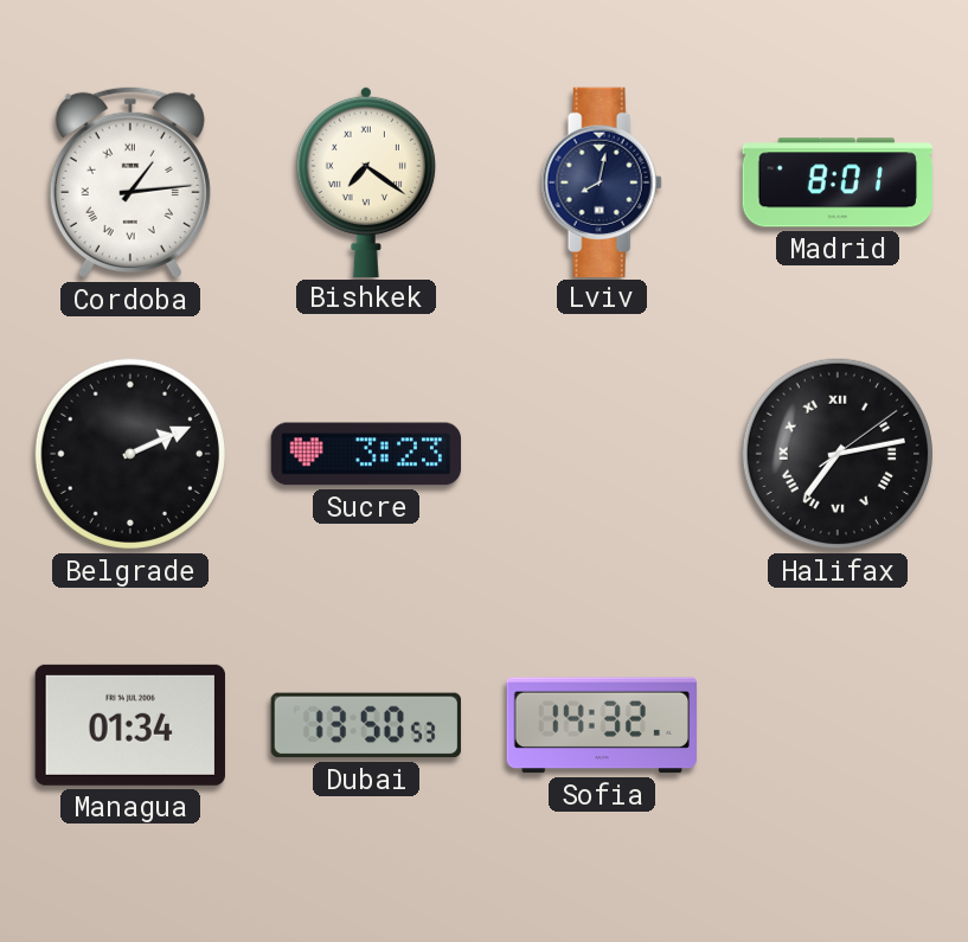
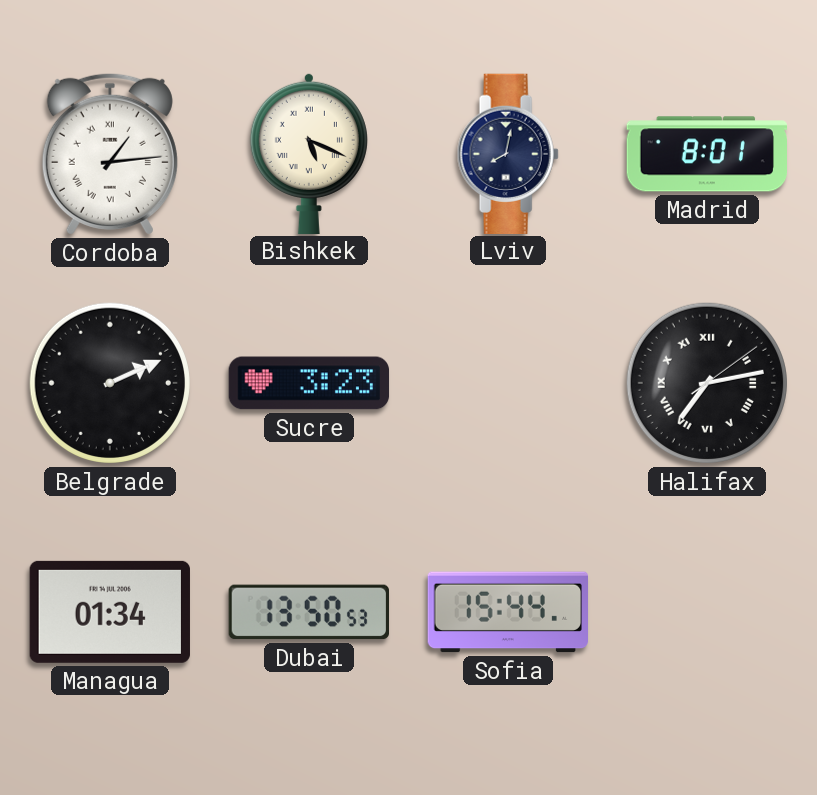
Bishkek: 7:21 -> 5:19
Sofia: 14:32 -> 15:44
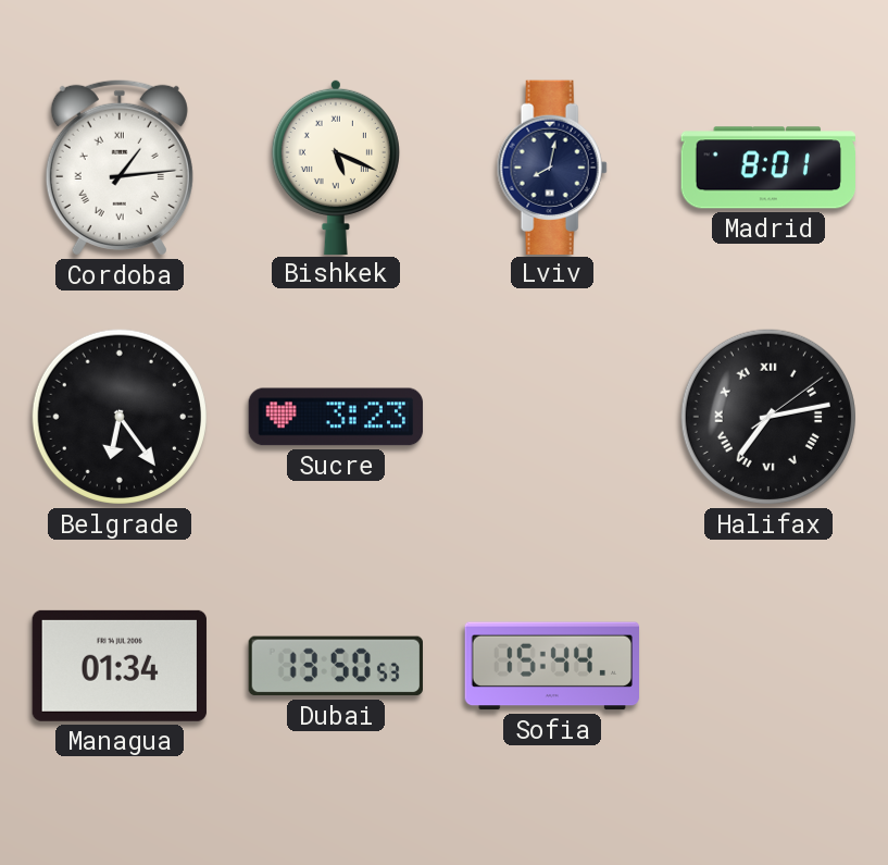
Belgrade: 2:11 -> 6:24
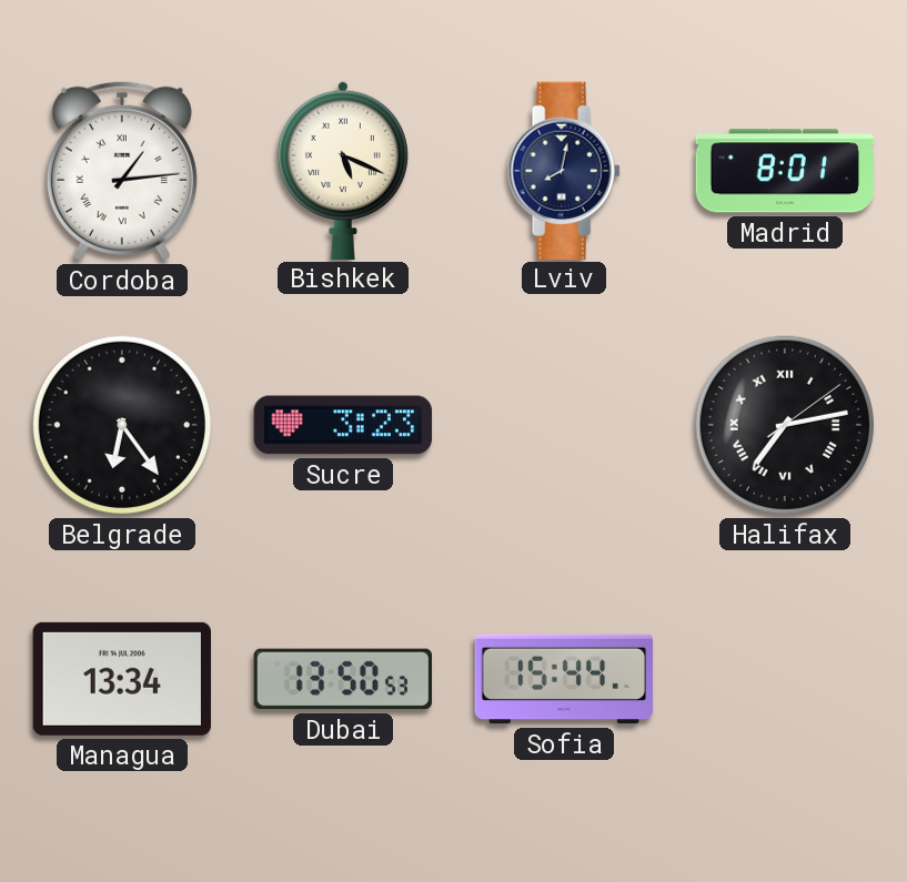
Managua: 01:34 -> 13:34
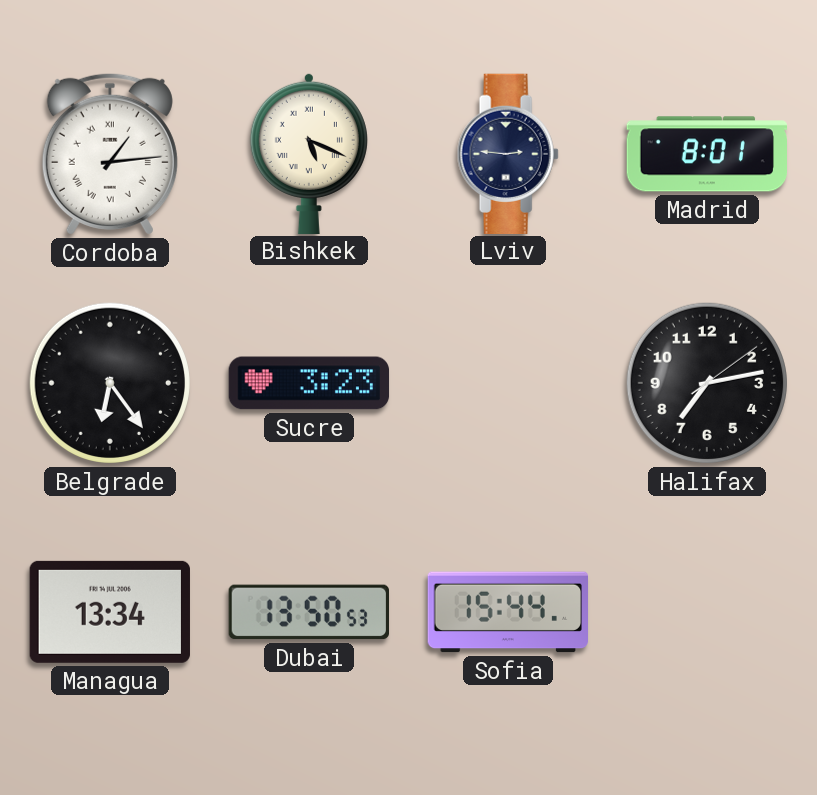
Lviv: 8:02 -> 2:46
Halifax numerals: Roman -> Arabic
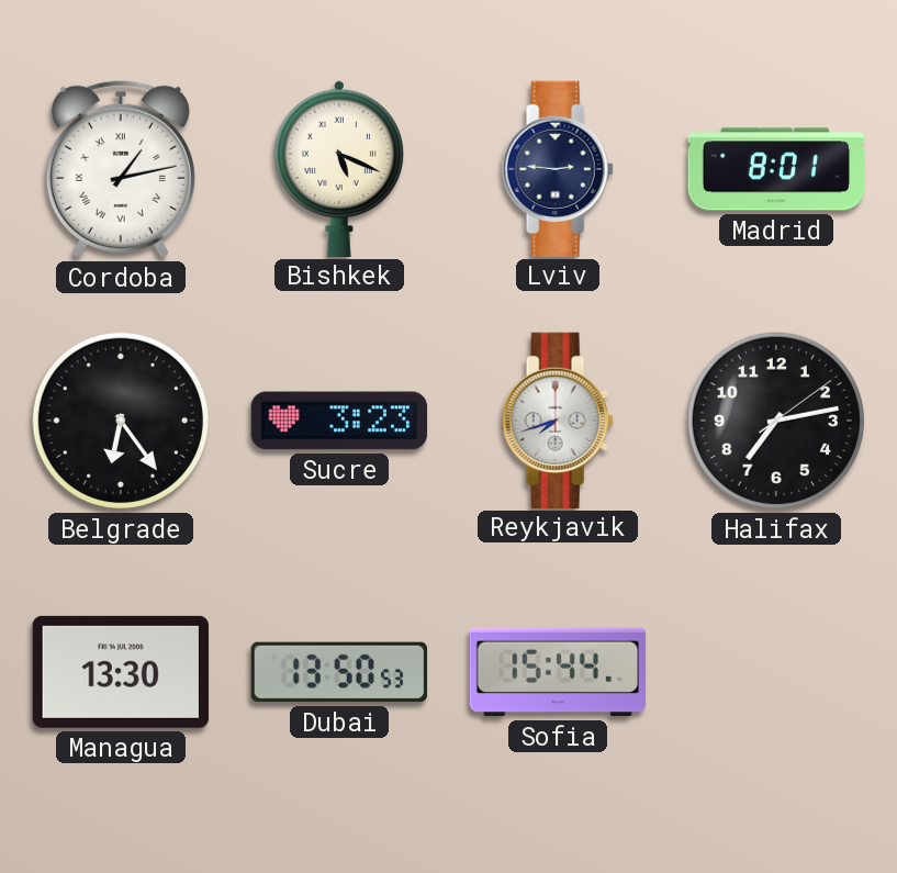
Cordoba: 1:14 -> 1:13
Reykjavik: none -> 7:42
Managua: 13:34 -> 13:30
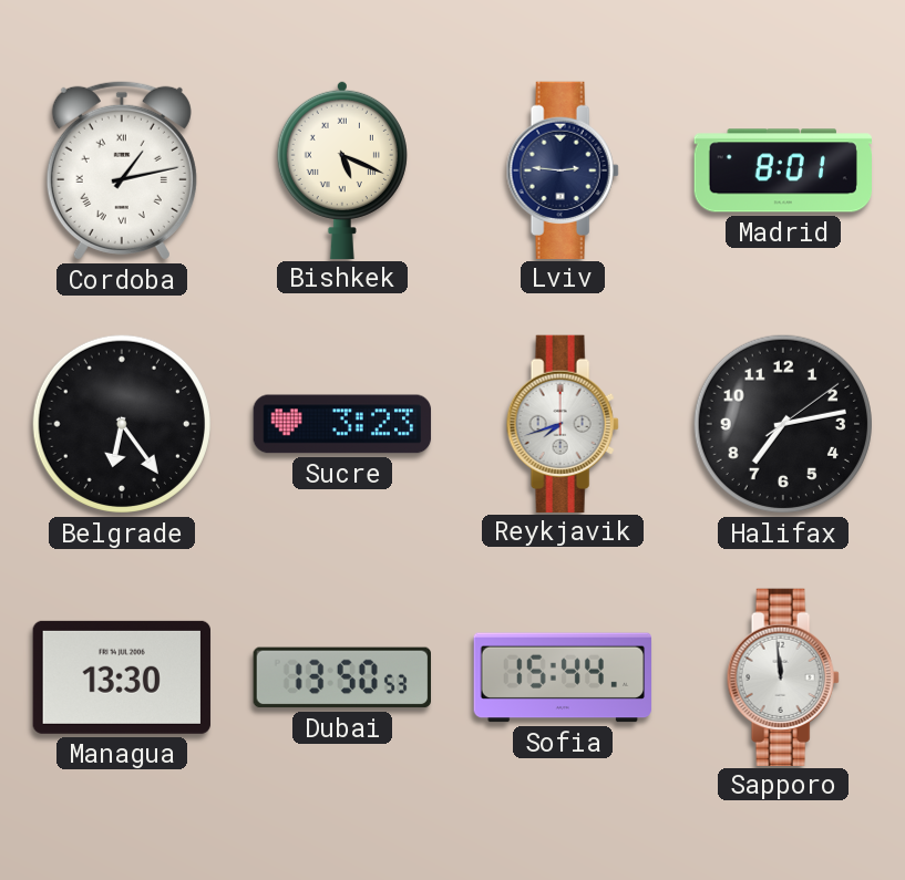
Sapporo: none -> 11:59
